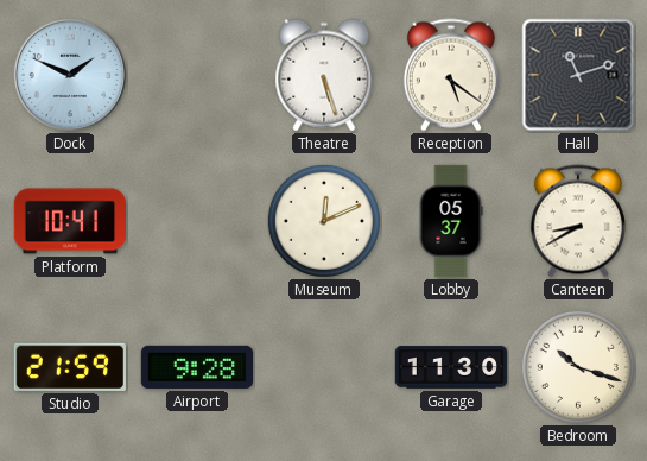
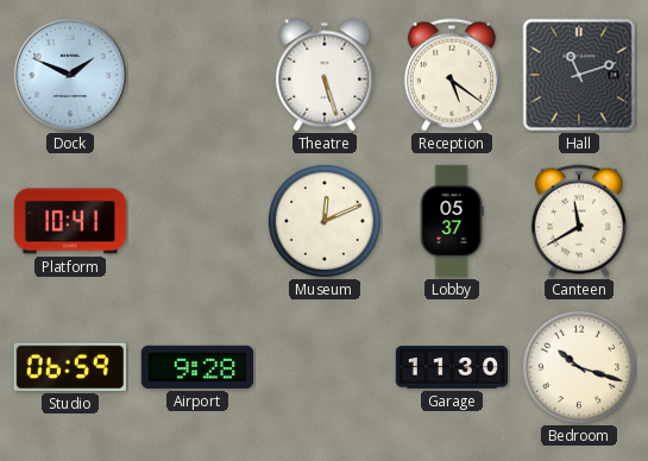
Canteen: 8:40 -> 11:40
Studio: 21:59 -> 06:59
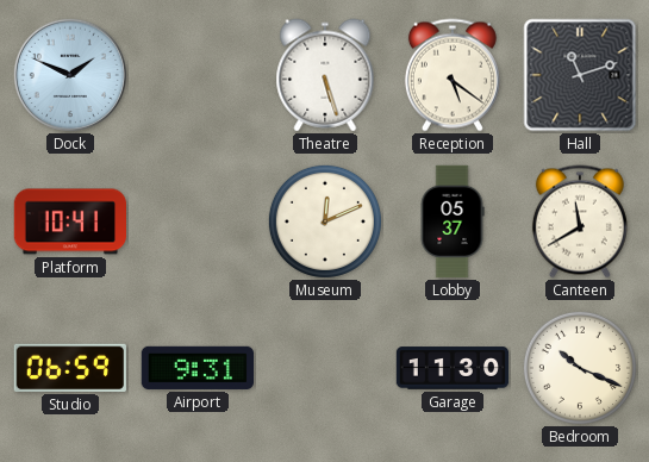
Airport: 9:28 -> 9:31
Bedroom: 10:18 -> 10:19
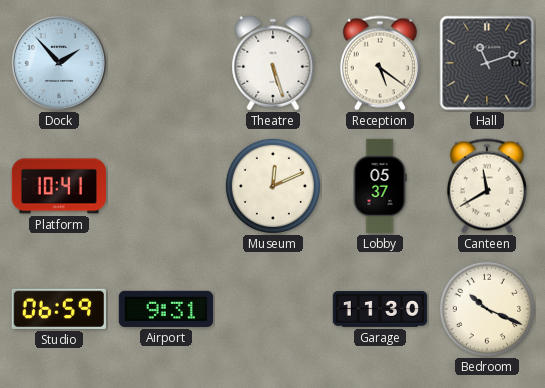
Dock: 1:49 -> 1:53
